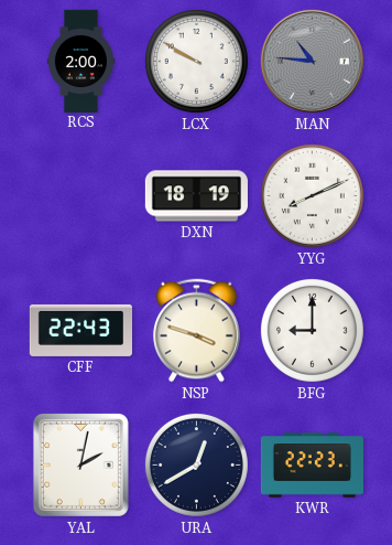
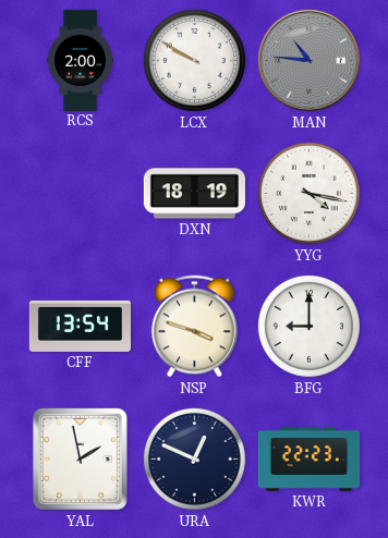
YYG: 8:11 -> 4:17
CFF: 22:43 -> 13:54
YAL: 2:02 -> 1:58
URA: 12:40 -> 12:49
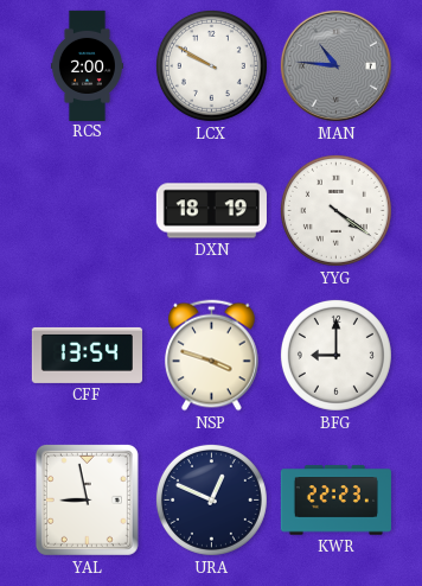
YYG: 4:17 -> 4:21
YAL: 1:58 -> 8:58
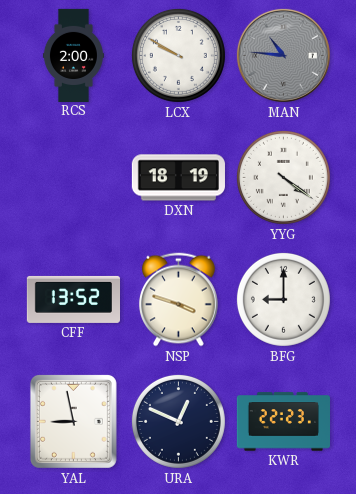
CFF: 13:54 -> 13:52
